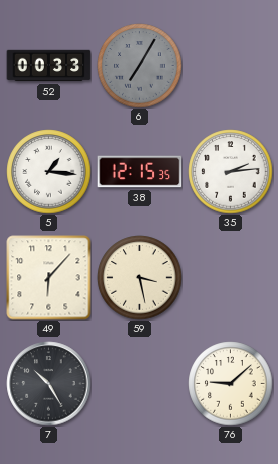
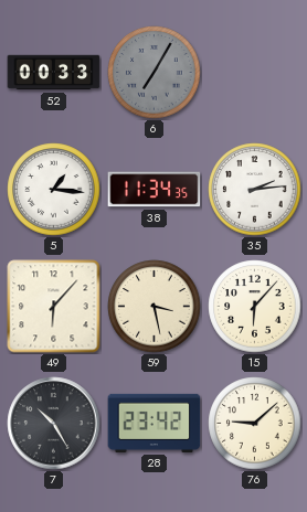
38: 12:15 -> 11:34
15: none -> 6:07
28: none -> 23:42
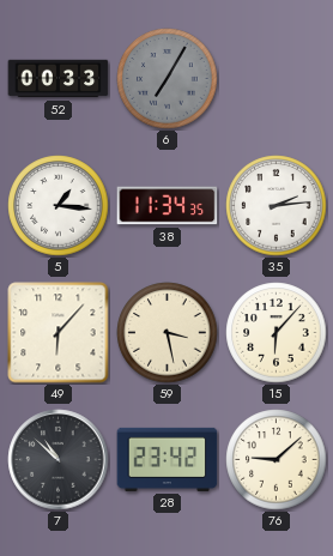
7: 10:25 -> 10:52
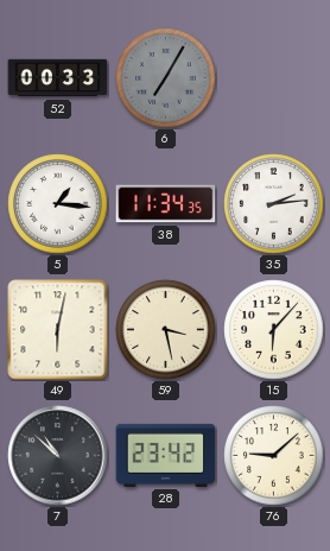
49: 6:07 -> 6:02
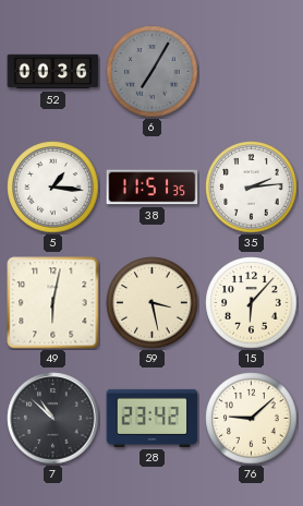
52: 00:33 -> 00:36
38: 11:34 -> 11:51
